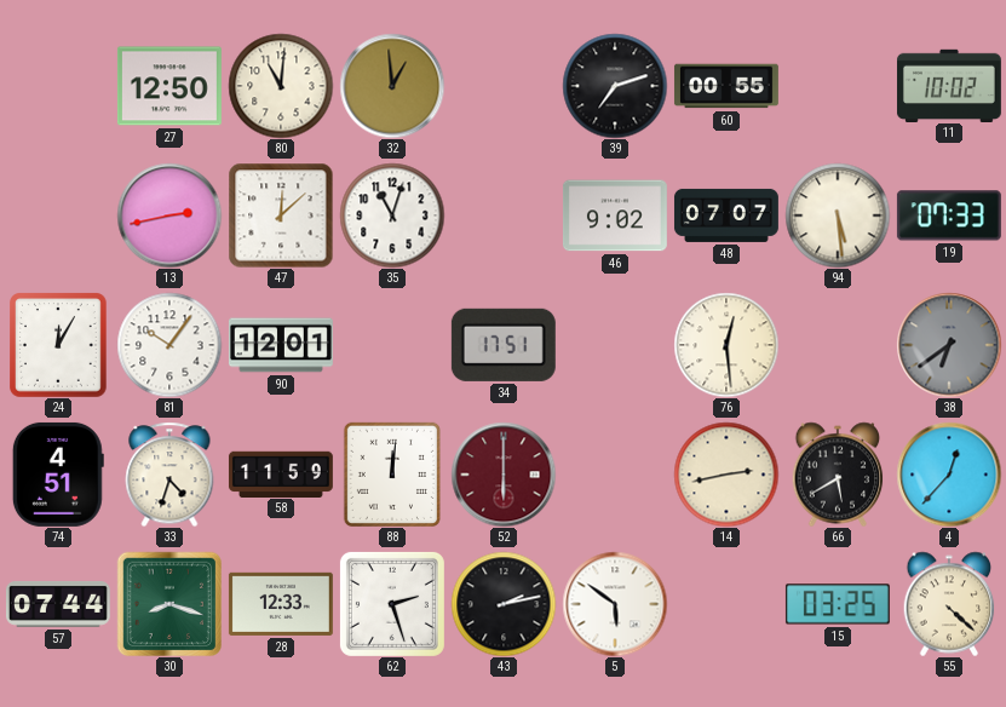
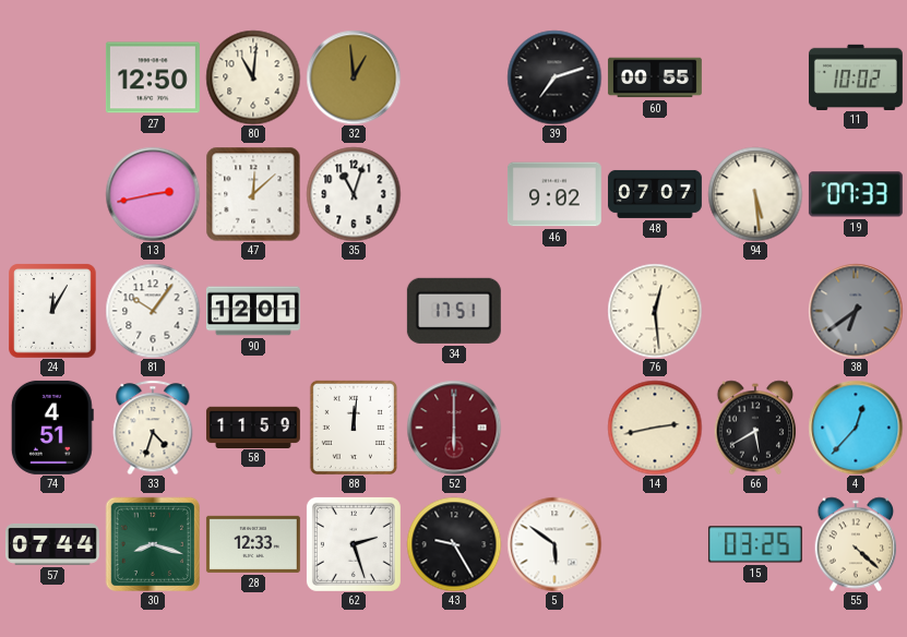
43: 2:13 -> 9:25
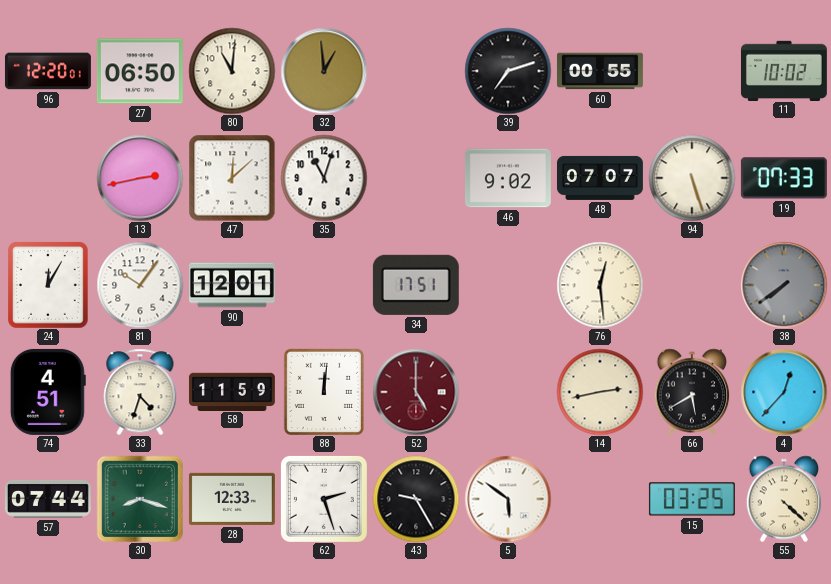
96: none -> 12:20
27: 12:50 -> 06:50
94: 5:29 -> 5:27
38: 6:39 -> 7:39
52: 6:00 -> 5:00
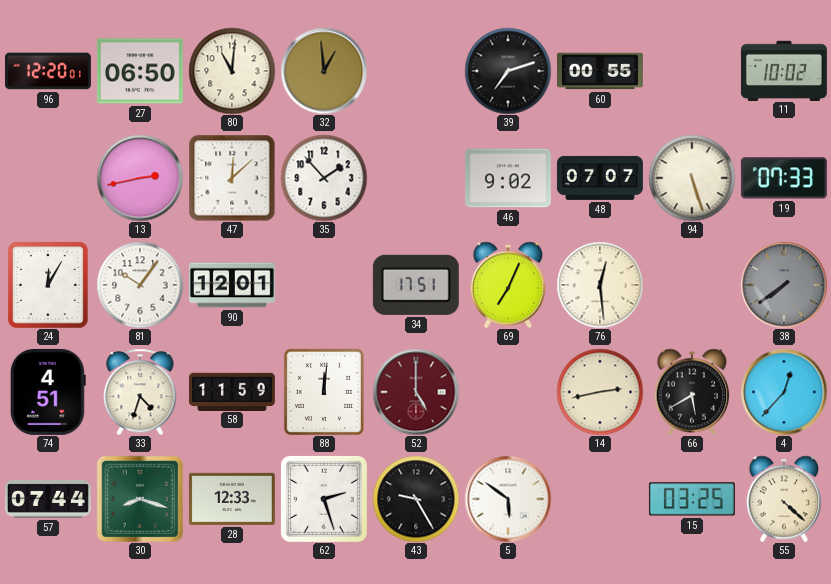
35: 11:03 -> 1:53
69: none -> 7:04
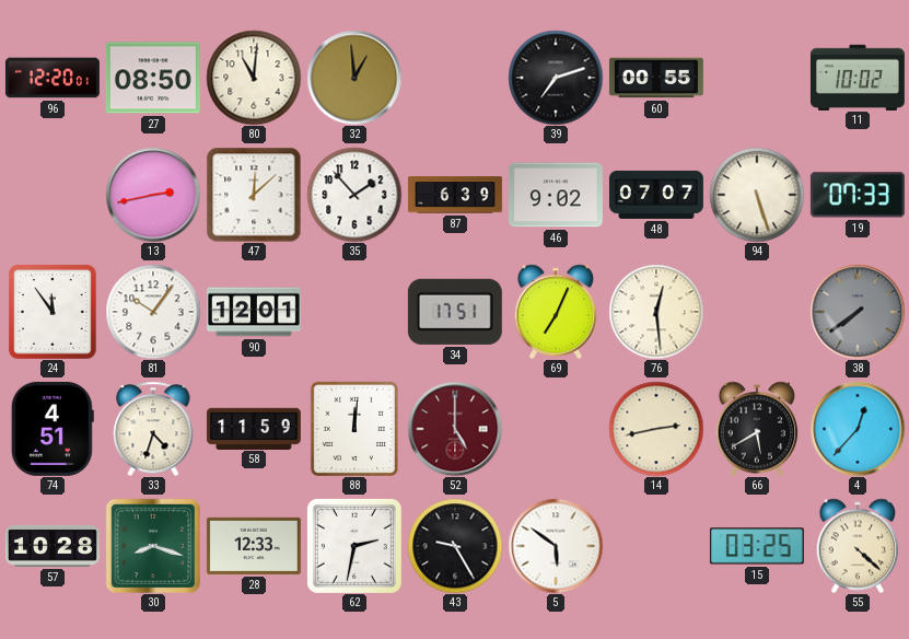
27: 06:50 -> 08:50
87: none -> 6:39
24: 12:05 -> 11:54
57: 07:44 -> 10:28
62: 2:27 -> 2:32
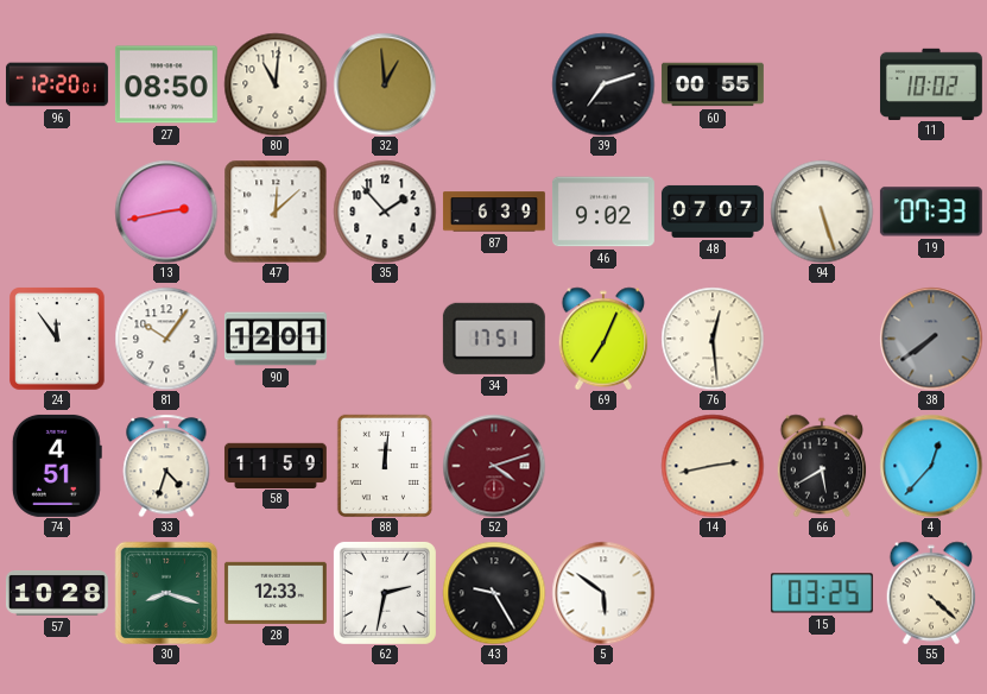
52: 5:00 -> 4:12
